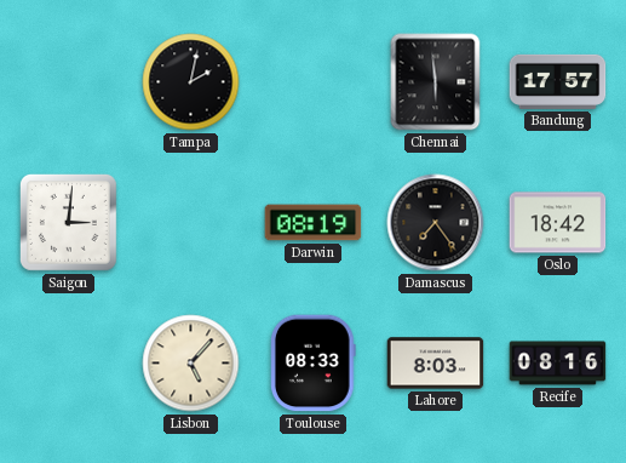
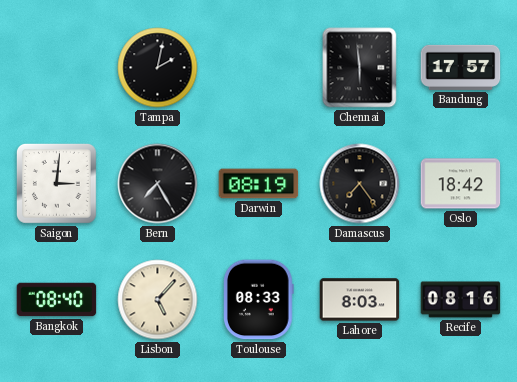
Bern: none -> 7:25
Bangkok: none -> 08:40
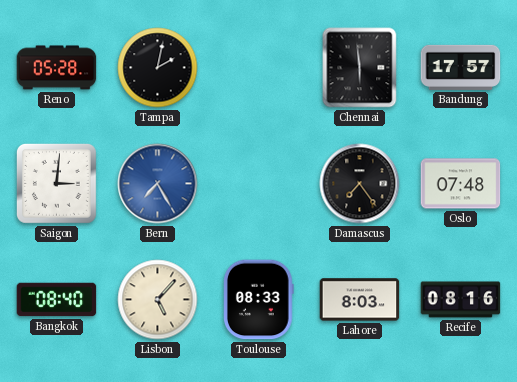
Reno: none -> 05:28
Bern dial: black -> blue
Darwin: 08:19 -> none
Oslo: 18:42 -> 07:48
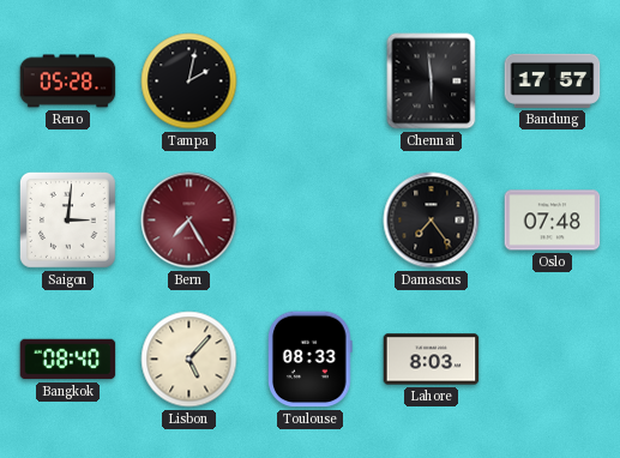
Bern dial: blue -> burgundy
Recife: 08:16 -> none
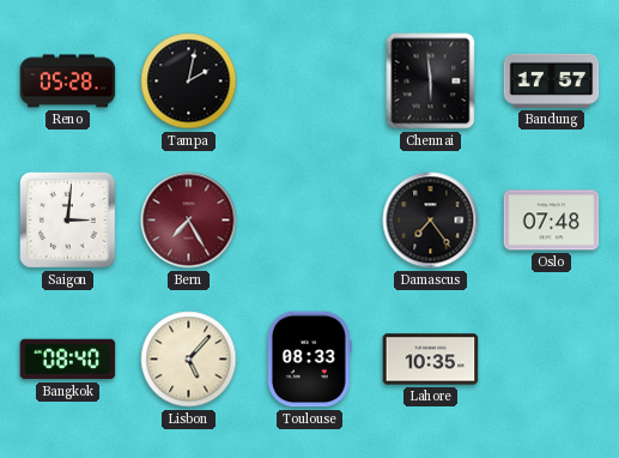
Lahore: 8:03 -> 10:35
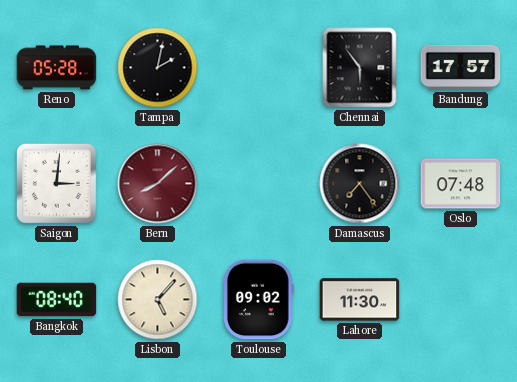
Chennai: 5:59 -> 5:54
Bern: 7:25 -> 8:08
Toulouse: 08:33 -> 09:02
Lahore: 10:35 -> 11:30
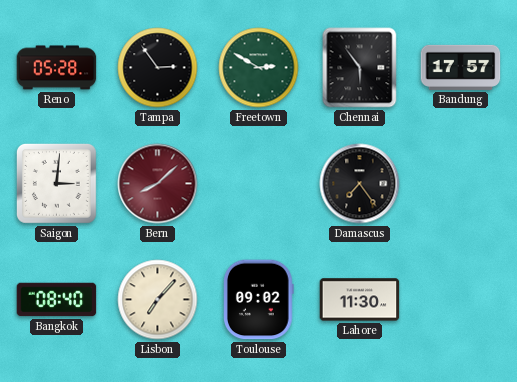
Tampa: 2:02 -> 2:54
Freetown: none -> 2:50
Oslo: 07:48 -> none
Lisbon: 5:07 -> 7:07
